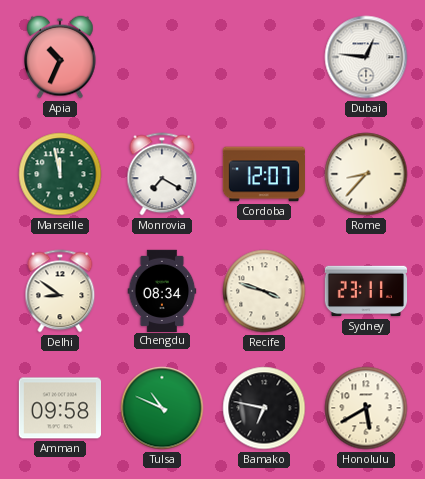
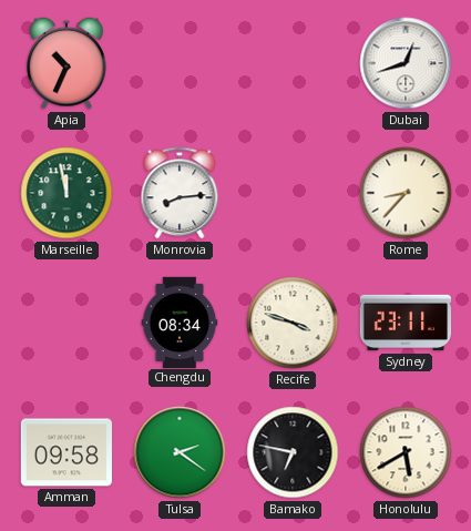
Dubai: 12:46 -> 12:42
Monrovia: 7:20 -> 8:14
Cordoba: 12:07 -> none
Delhi: 8:51 -> none
Tulsa: 10:49 -> 2:21
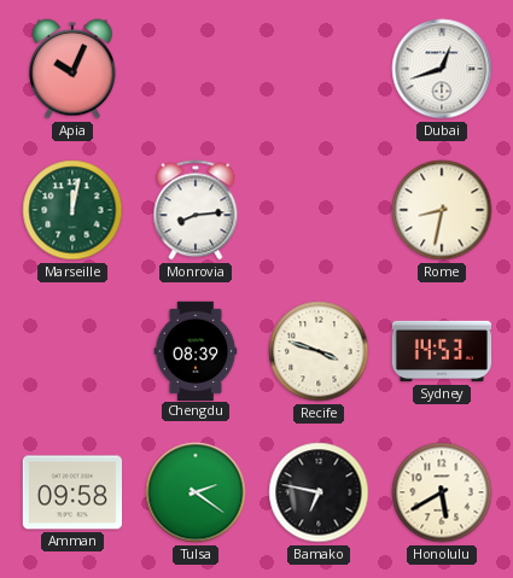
Apia: 10:34 -> 10:04
Marseille: 11:58 -> 12:02
Rome: 8:37 -> 8:32
Chengdu: 08:34 -> 08:39
Sydney: 23:11 -> 14:53
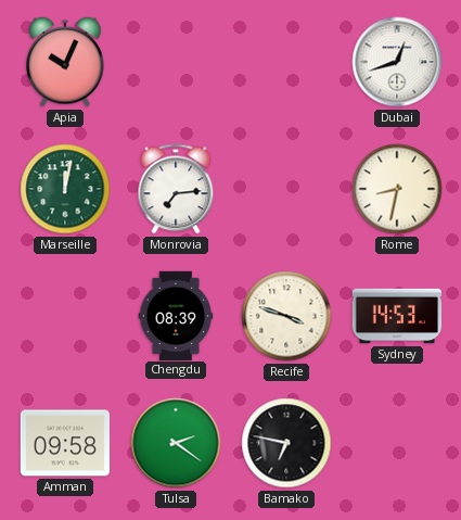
Monrovia: 8:14 -> 7:14
Honolulu: 5:40 -> none
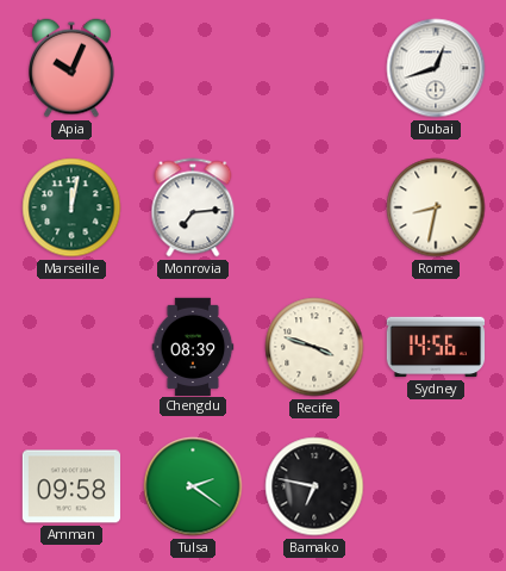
Sydney: 14:53 -> 14:56
